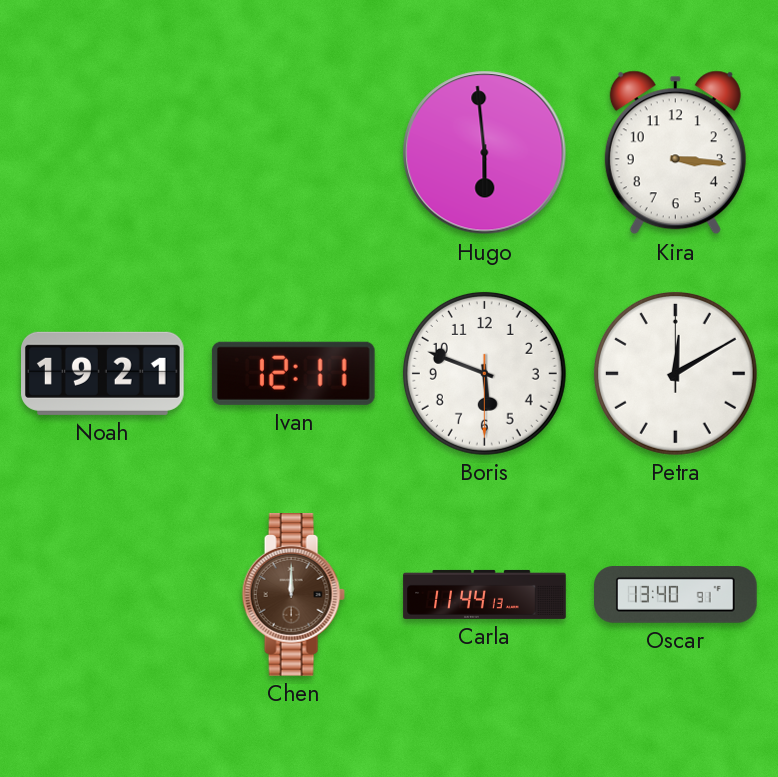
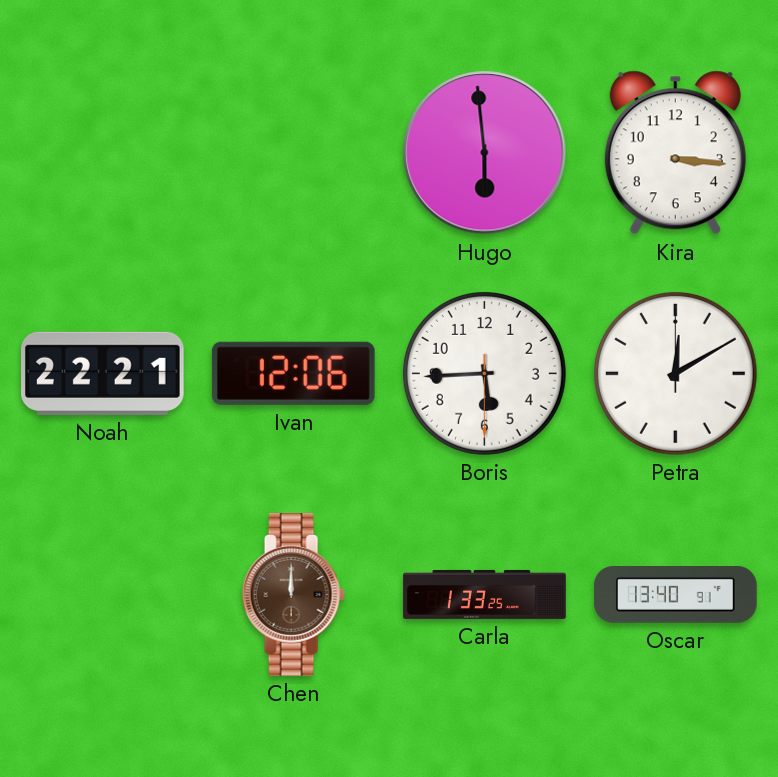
Noah: 19:21 -> 22:21
Ivan: 12:11 -> 12:06
Boris: 5:48 -> 5:44
Carla: 11:44 -> 1:33
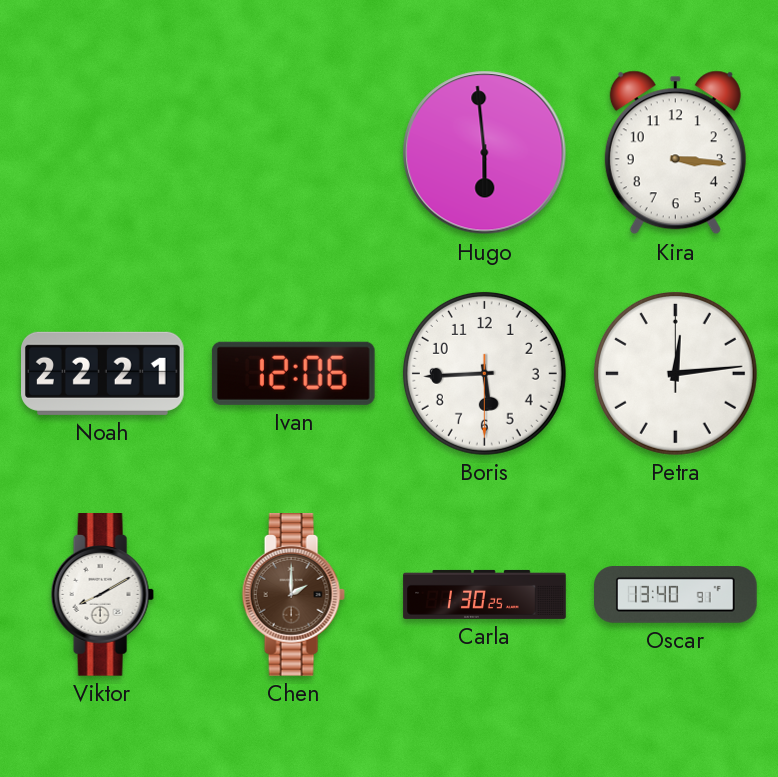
Petra: 12:10 -> 12:14
Viktor: none -> 8:10
Chen: 12:00 -> 2:00
Carla: 1:33 -> 1:30
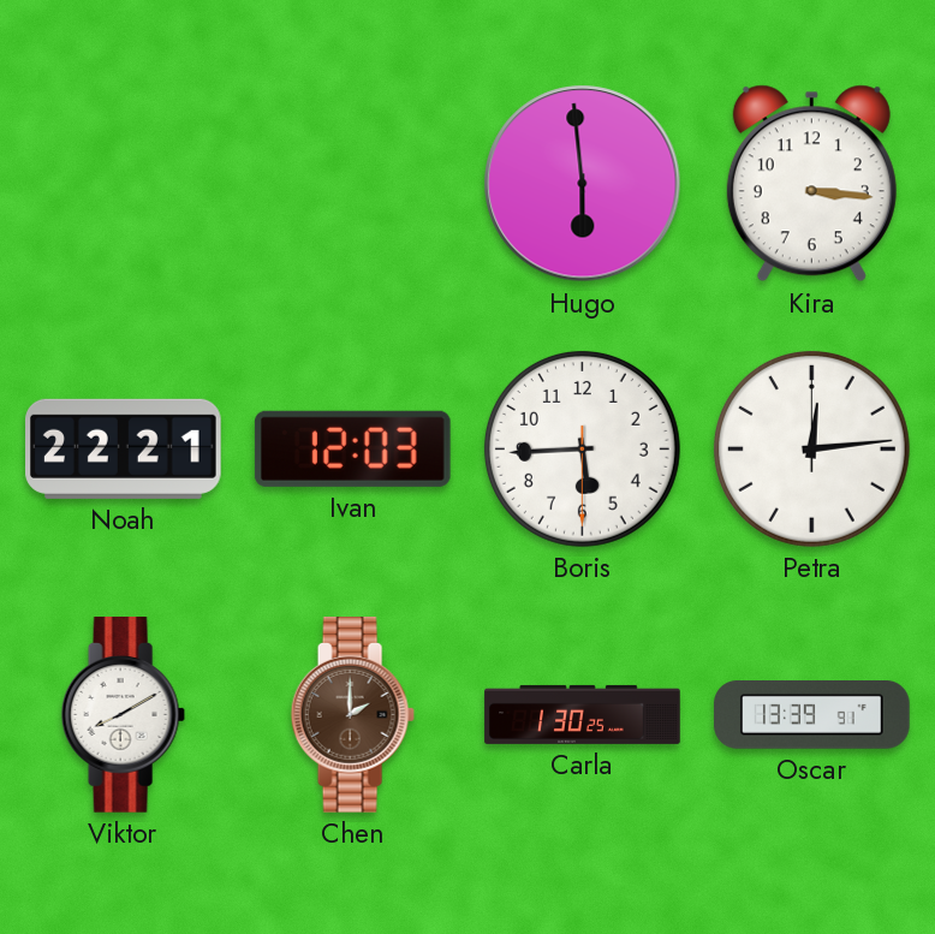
Ivan: 12:06 -> 12:03
Oscar: 13:40 -> 13:39
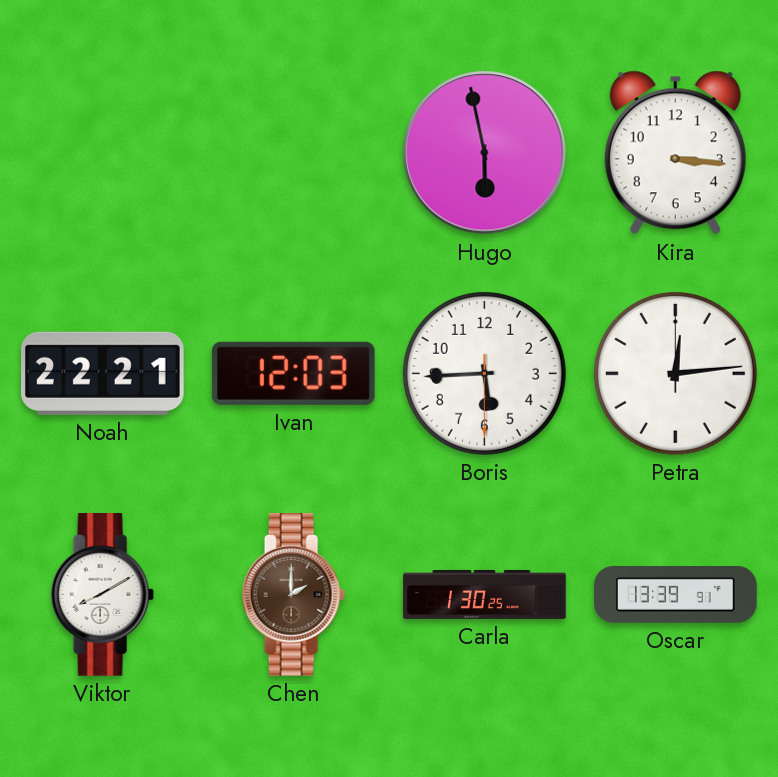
Hugo: 5:59 -> 5:58
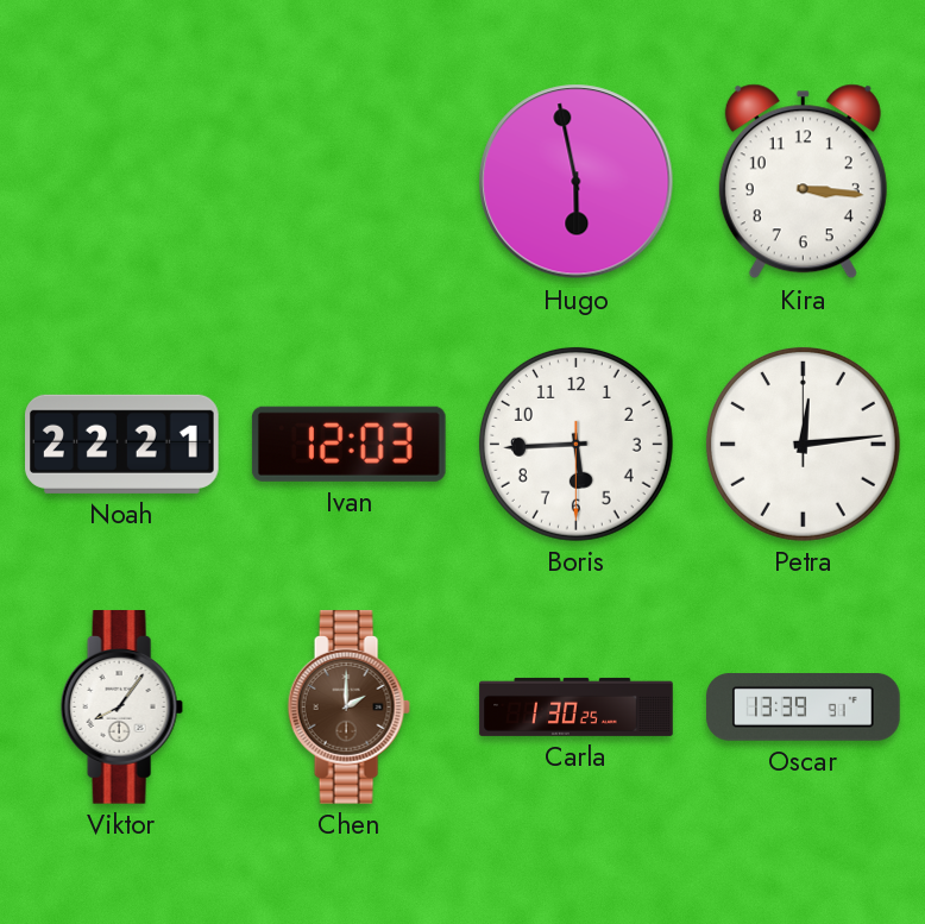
Viktor: 8:10 -> 8:06
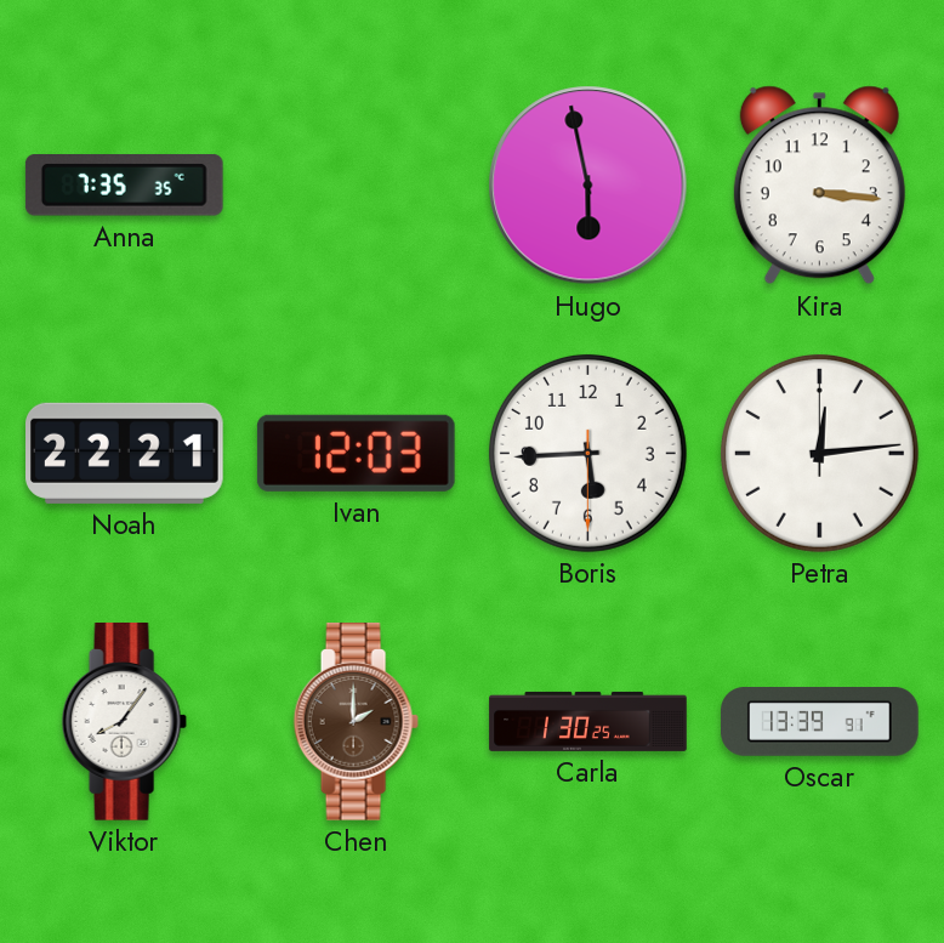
Anna: none -> 7:35
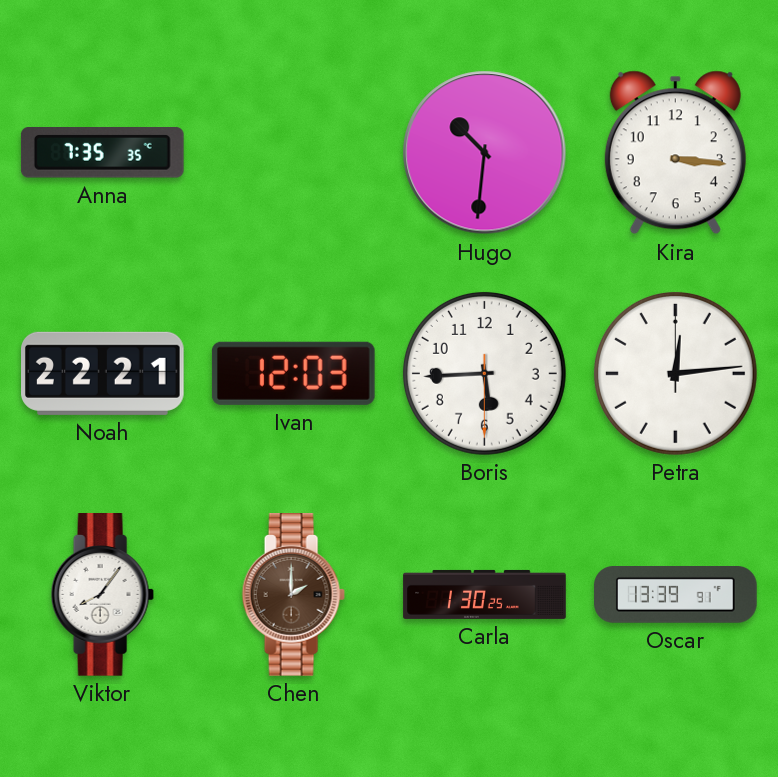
Hugo: 5:58 -> 10:31
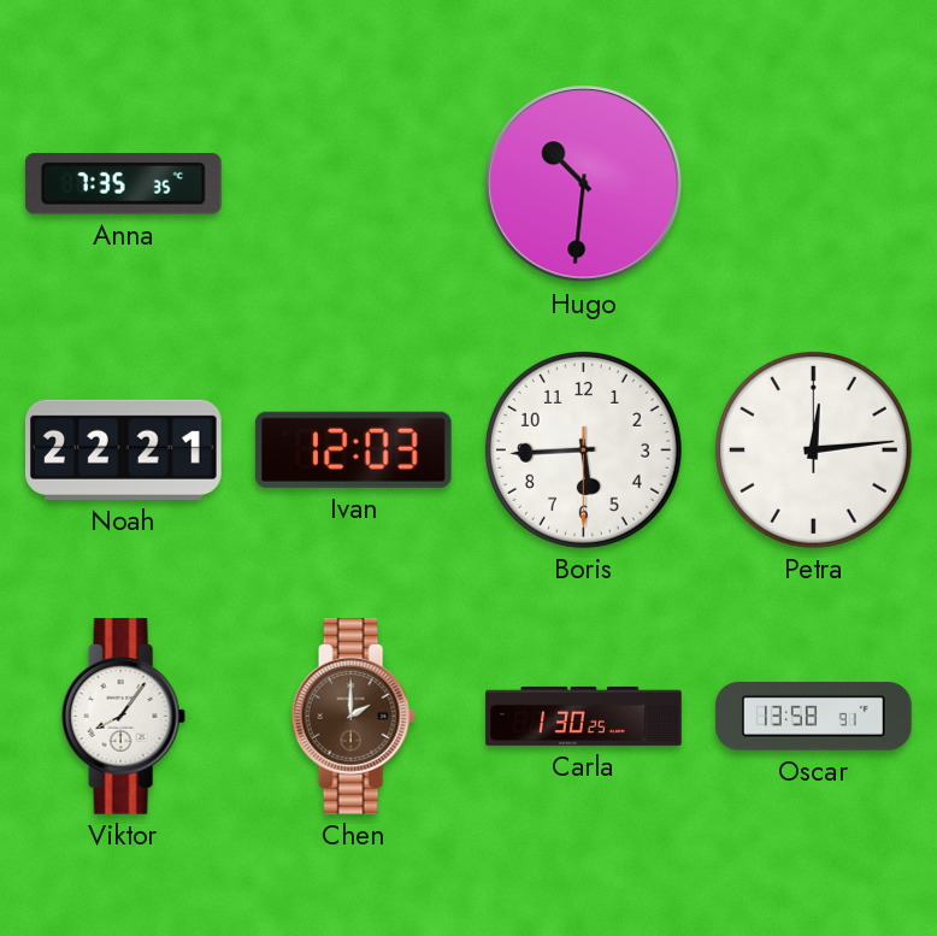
Kira: 3:16 -> none
Oscar: 13:39 -> 13:58
